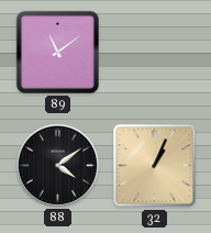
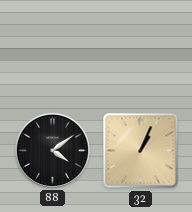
89: 11:09 -> none
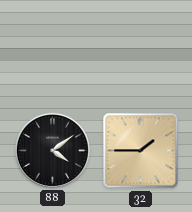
32: 1:04 -> 1:45
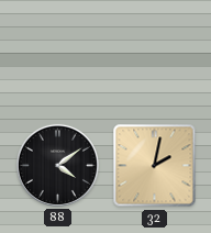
32: 1:45 -> 2:02
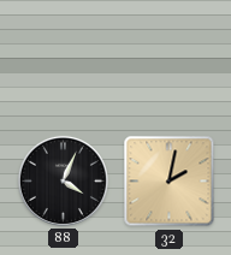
88: 4:09 -> 4:04
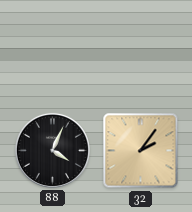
32: 2:02 -> 2:06
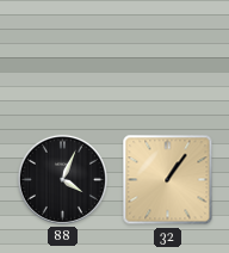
32: 2:06 -> 1:06
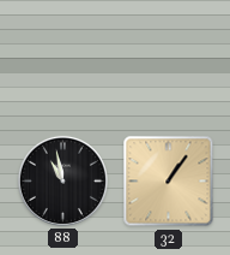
88: 4:04 -> 10:58
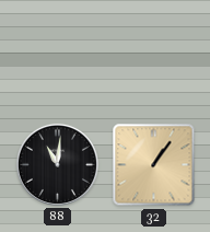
88: 10:58 -> 11:01
